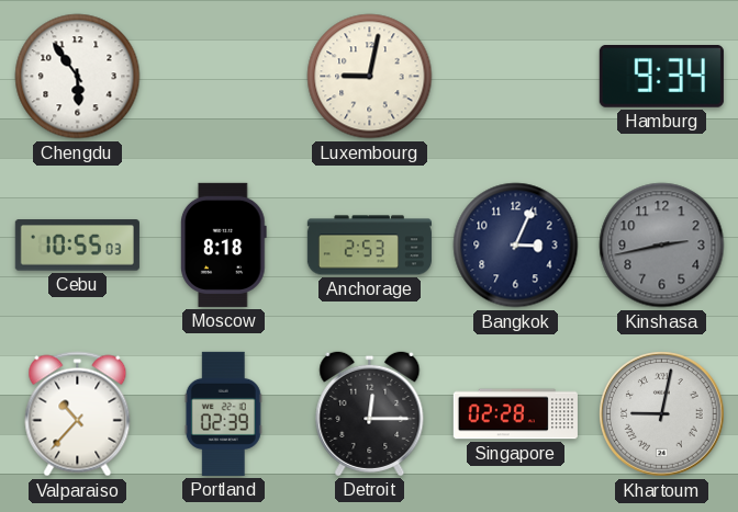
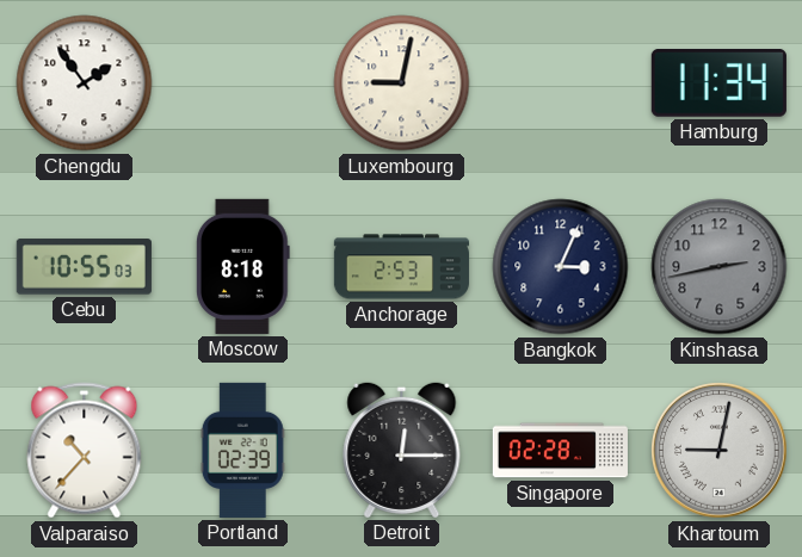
Chengdu: 5:54 -> 1:54
Hamburg: 9:34 -> 11:34
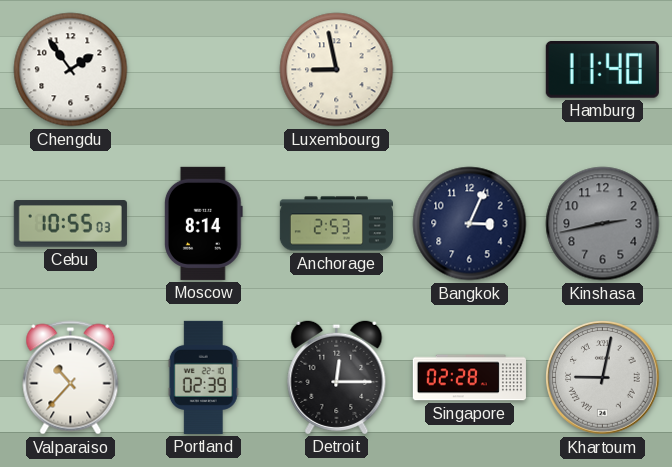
Luxembourg: 9:02 -> 8:58
Hamburg: 11:34 -> 11:40
Moscow: 8:18 -> 8:14
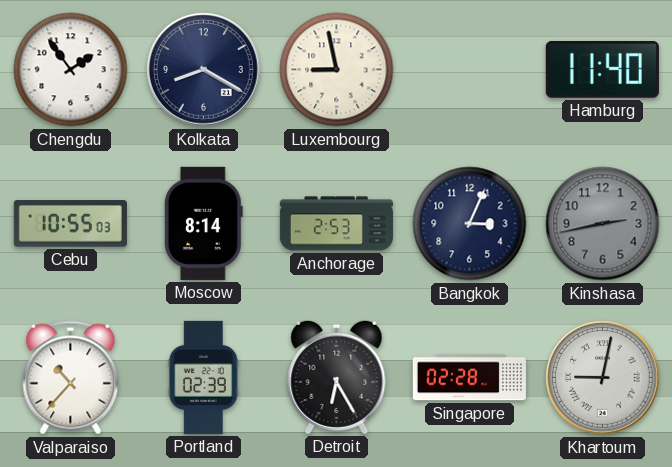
Kolkata: none -> 8:20
Detroit: 12:15 -> 6:25
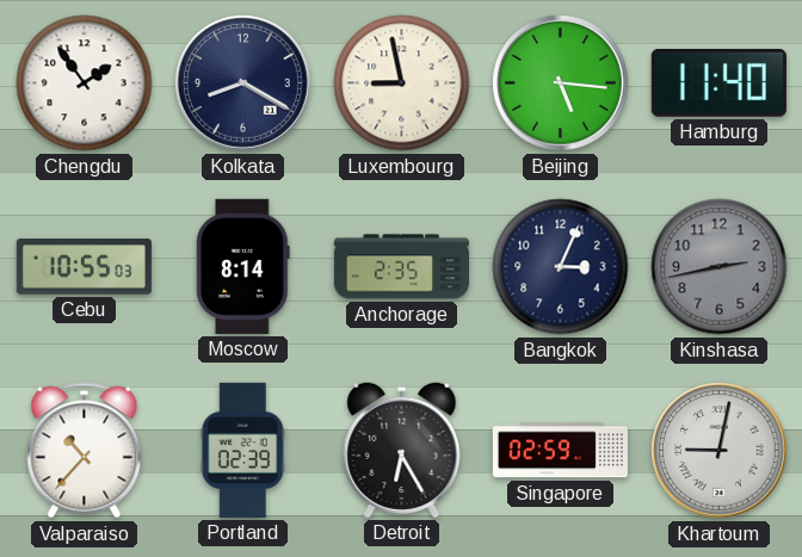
Beijing: none -> 5:16
Anchorage: 2:53 -> 2:35
Singapore: 02:28 -> 02:59
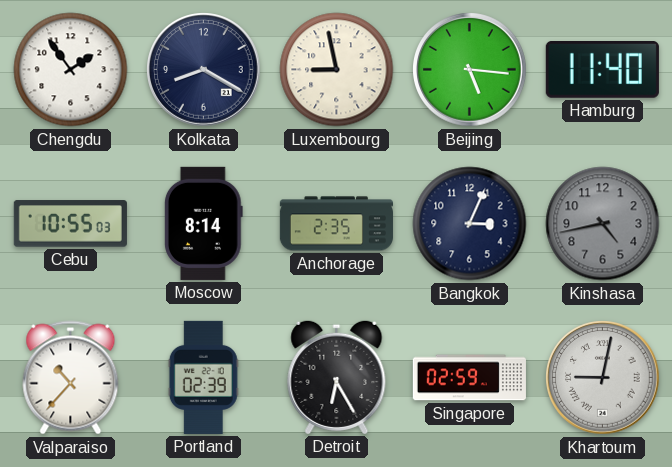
Kinshasa: 2:43 -> 4:43
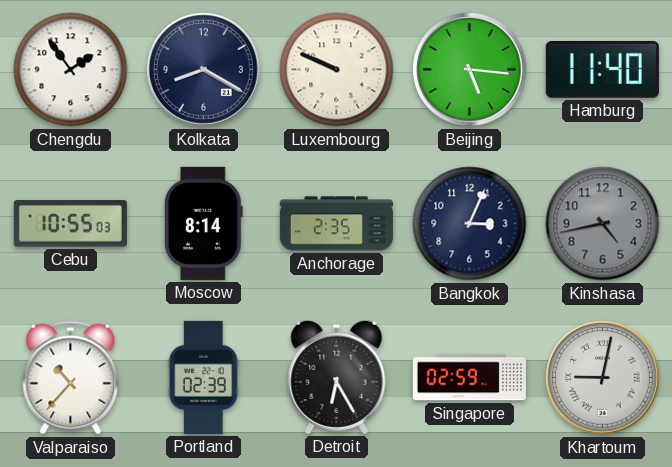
Luxembourg: 8:58 -> 9:49
